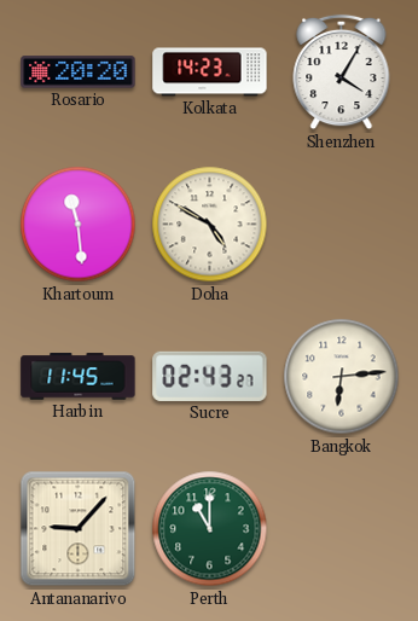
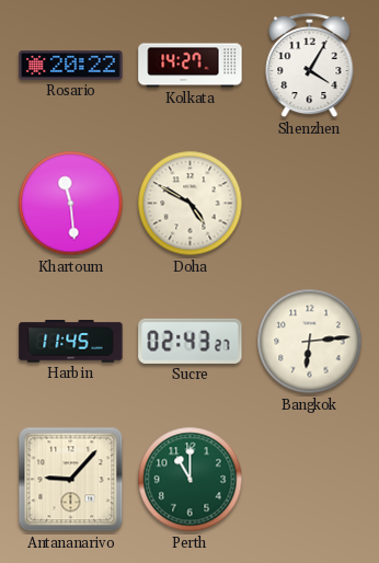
Rosario: 20:20 -> 20:22
Kolkata: 14:23 -> 14:27
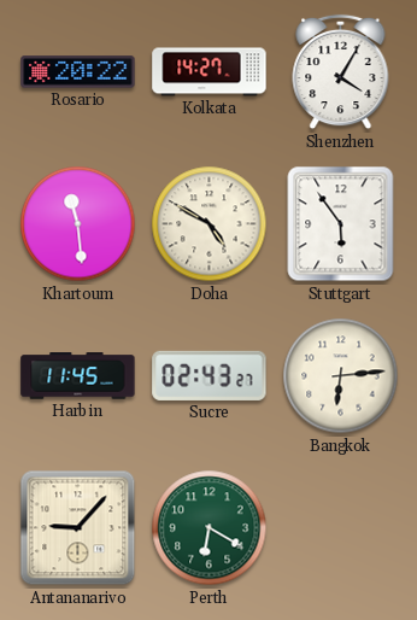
Stuttgart: none -> 5:54
Perth: 11:00 -> 6:20
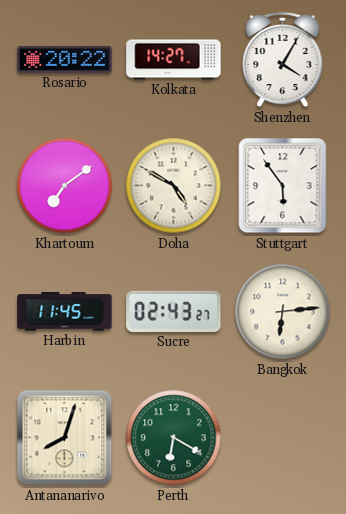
Khartoum: 11:29 -> 7:09
Antananarivo: 9:07 -> 8:03
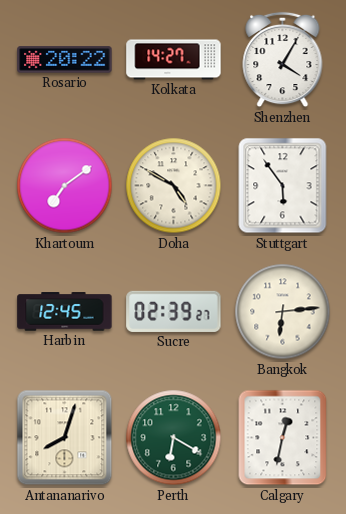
Harbin: 11:45 -> 12:45
Sucre: 02:43 -> 02:39
Calgary: none -> 12:32
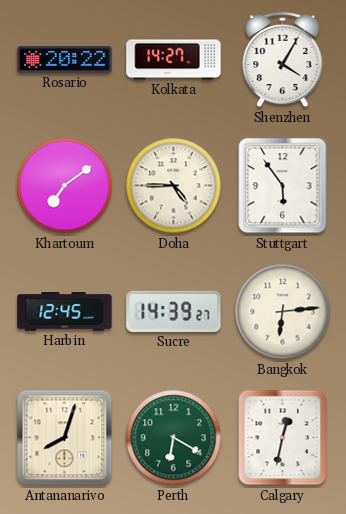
Doha: 4:50 -> 4:45
Sucre: 02:39 -> 14:39
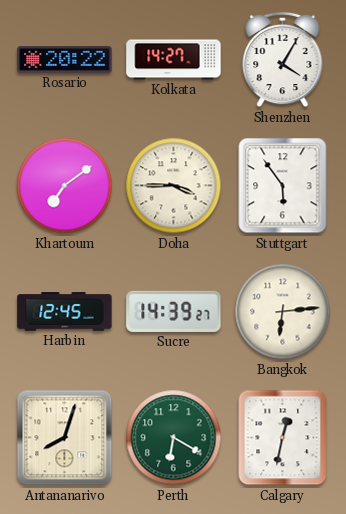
Doha: 4:45 -> 3:45
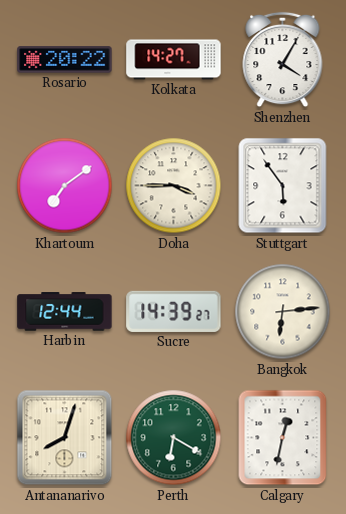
Harbin: 12:45 -> 12:44
